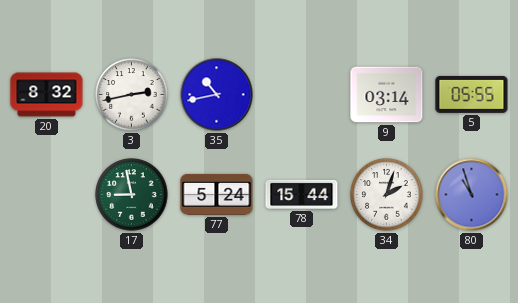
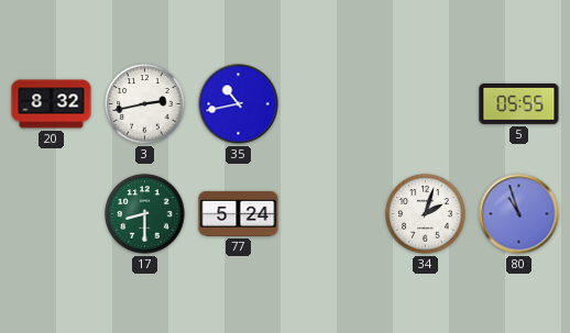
9: 03:14 -> none
17: 8:58 -> 8:30
78: 15:44 -> none
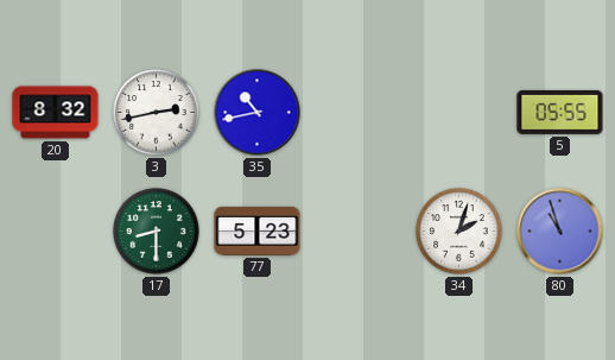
77: 5:24 -> 5:23
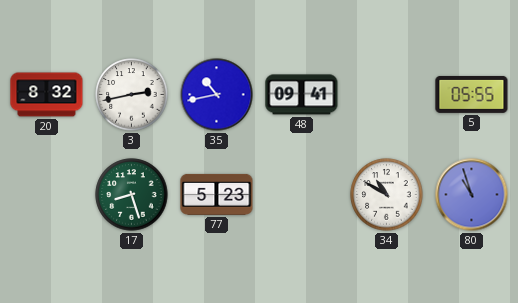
48: none -> 09:41
17: 8:30 -> 8:27
34: 2:03 -> 10:50
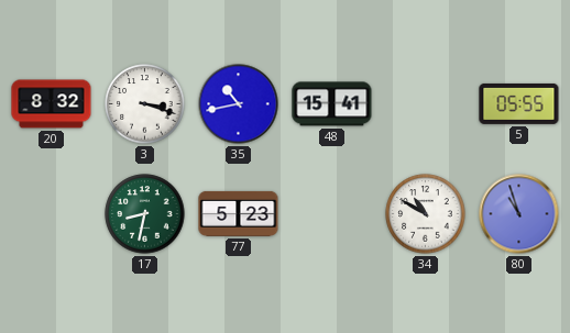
3: 2:43 -> 3:18
48: 09:41 -> 15:41
17: 8:27 -> 8:32
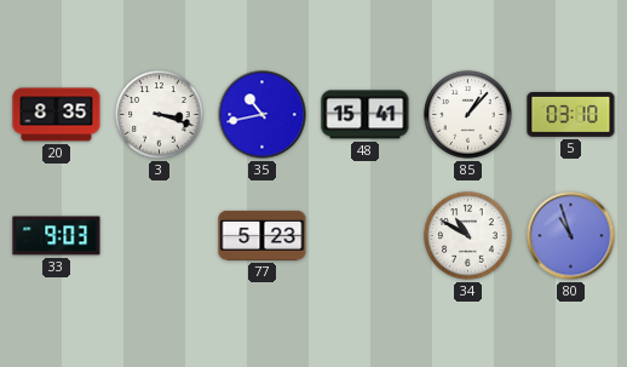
20: 8:32 -> 8:35
85: none -> 1:07
5: 05:55 -> 03:10
33: none -> 9:03
17: 8:32 -> none
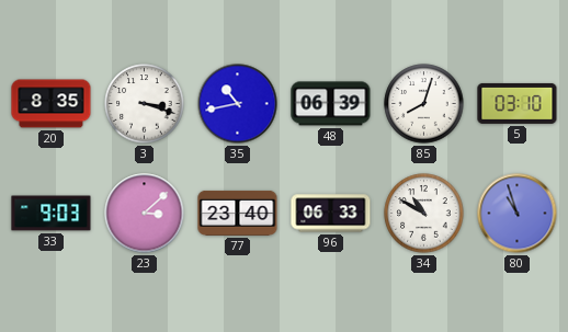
48: 15:41 -> 06:39
85: 1:07 -> 8:03
23: none -> 3:08
77: 5:23 -> 23:40
96: none -> 06:33
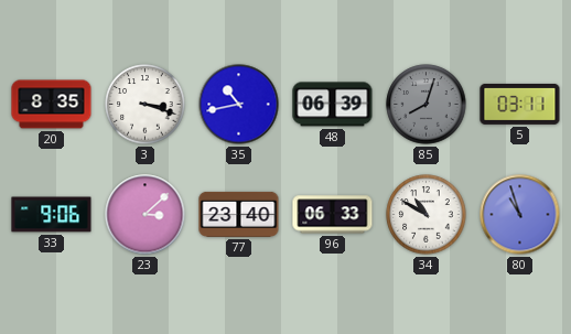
85 dial: white -> grey
5: 03:10 -> 03:11
33: 9:03 -> 9:06
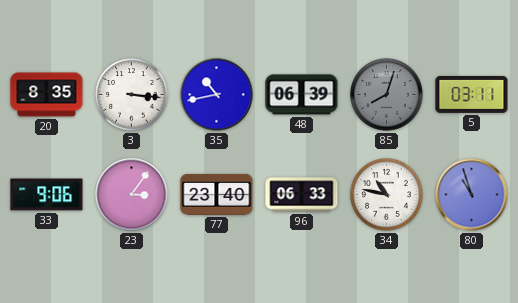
3: 3:18 -> 3:16
23: 3:08 -> 3:06
34: 10:50 -> 10:47
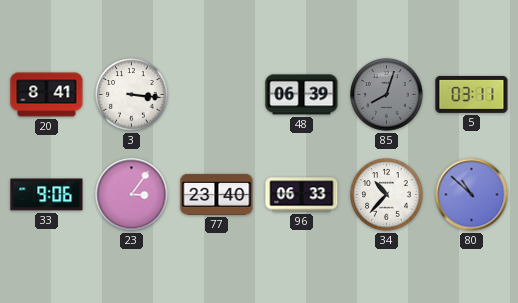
20: 8:35 -> 8:41
35: 10:43 -> none
34: 10:47 -> 10:37
80: 10:57 -> 10:52
